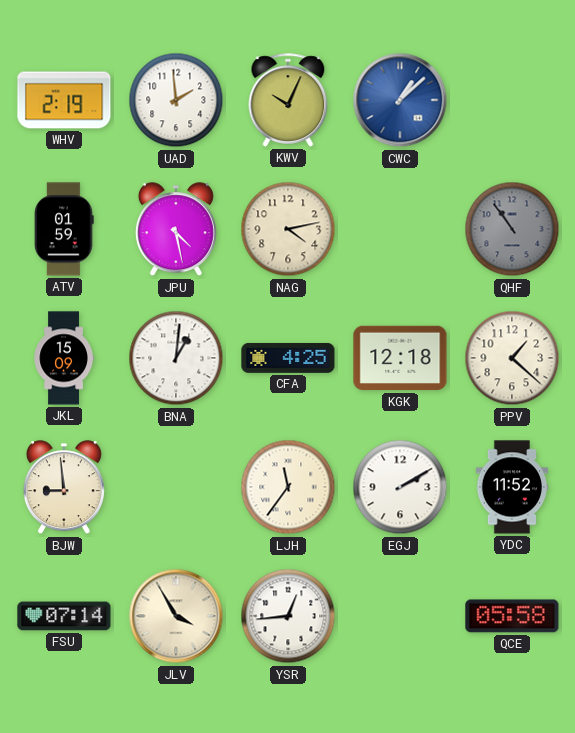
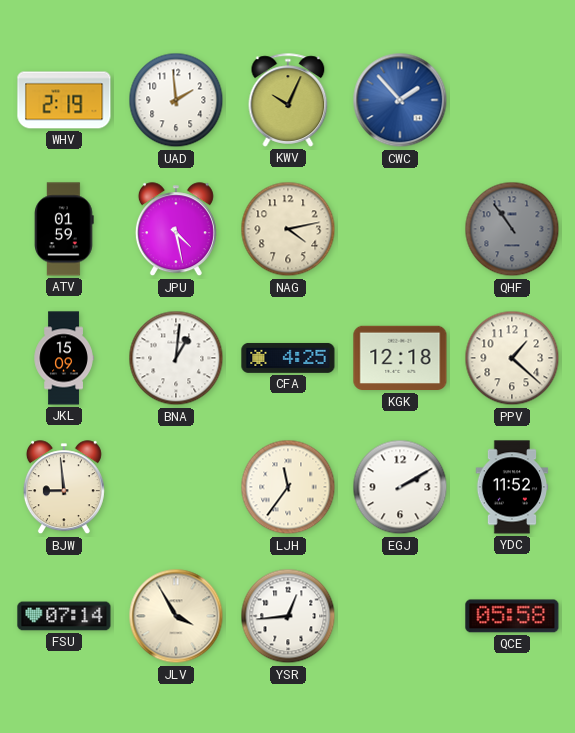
CWC: 1:08 -> 1:53
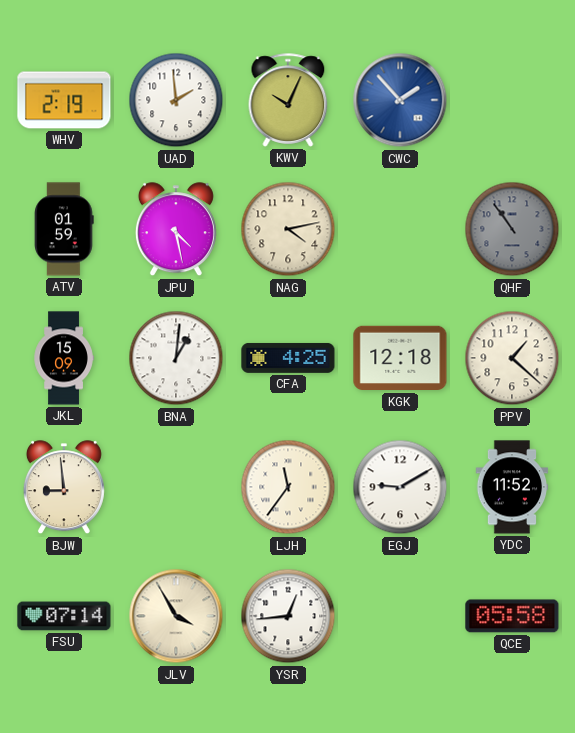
EGJ: 2:10 -> 9:10
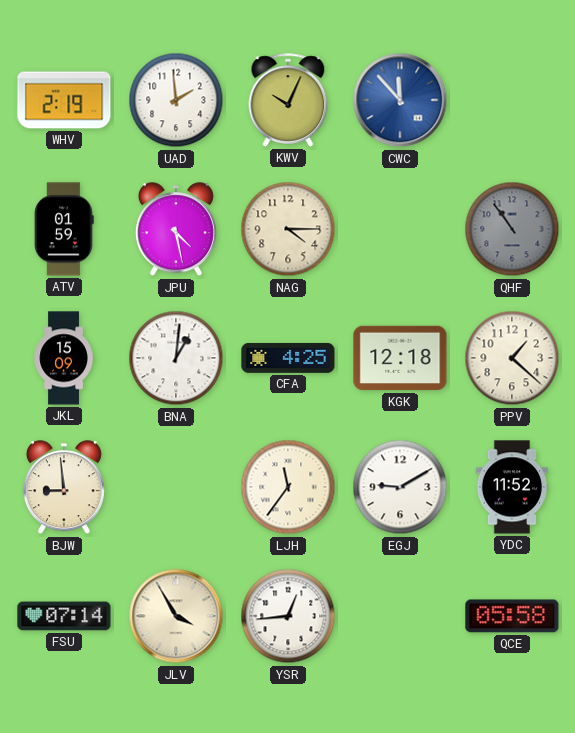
CWC: 1:53 -> 11:53
NAG: 4:13 -> 4:15
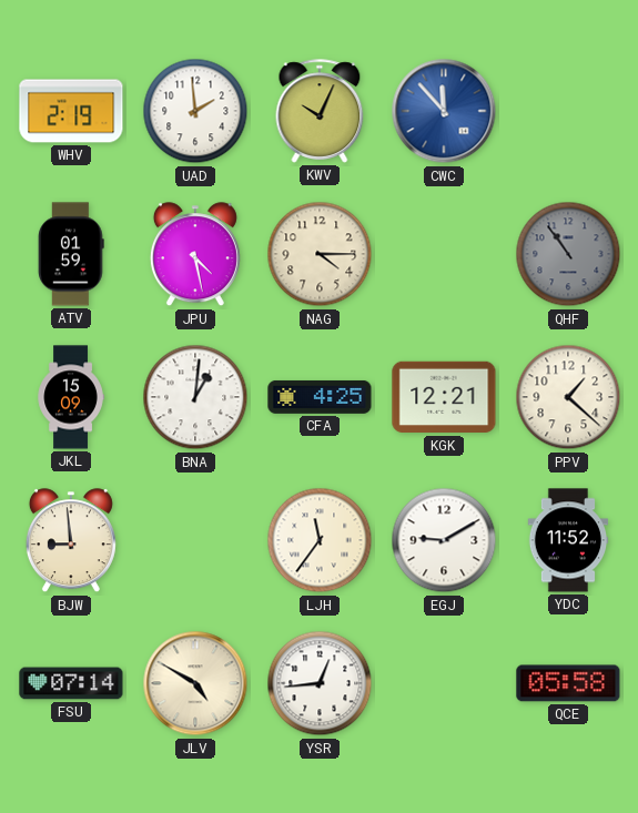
KGK: 12:18 -> 12:21
JLV: 3:55 -> 4:50
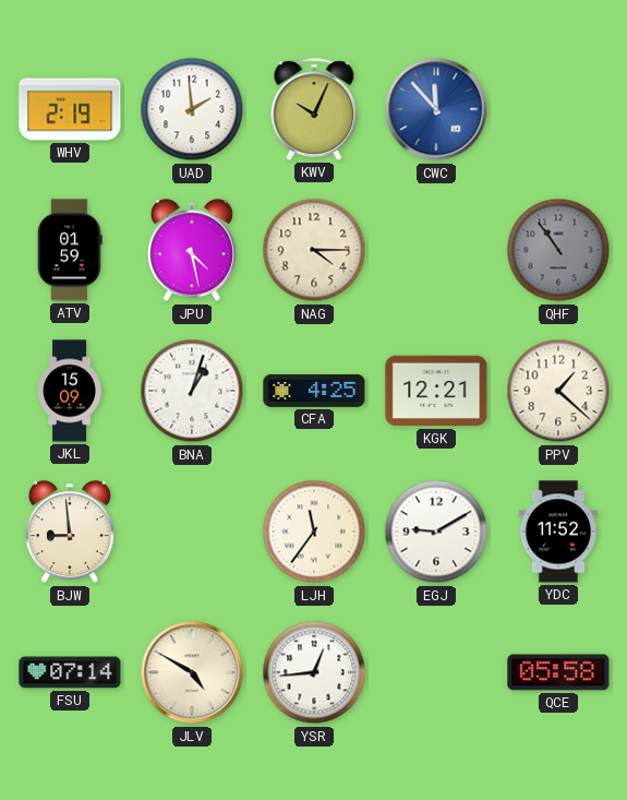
BNA: 1:01 -> 1:03
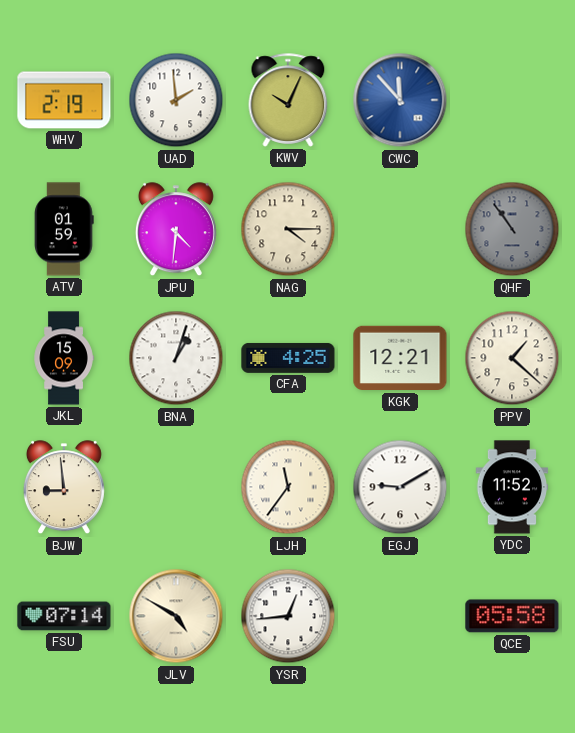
JPU: 4:28 -> 4:31
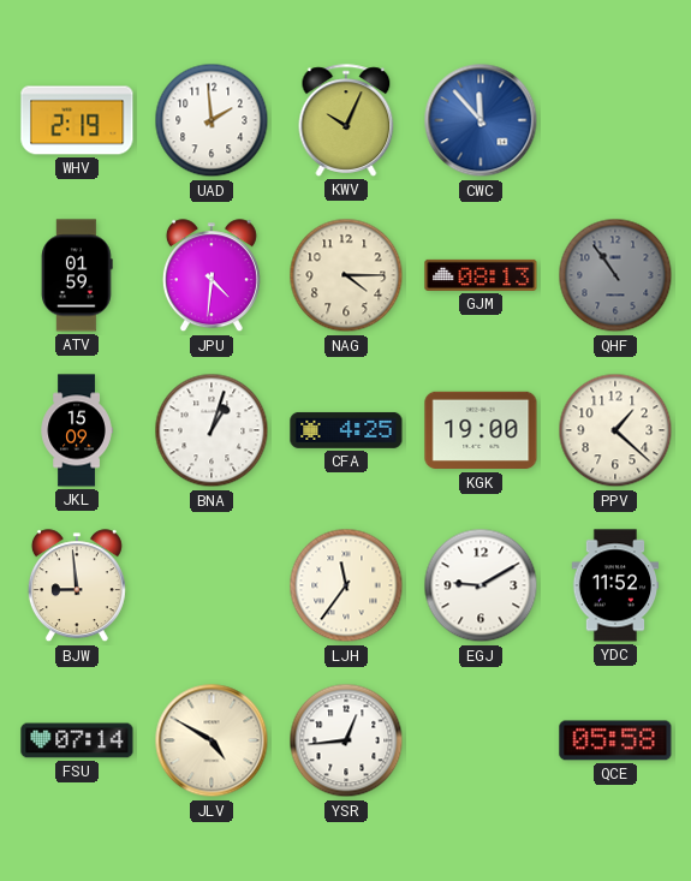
GJM: none -> 08:13
KGK: 12:21 -> 19:00
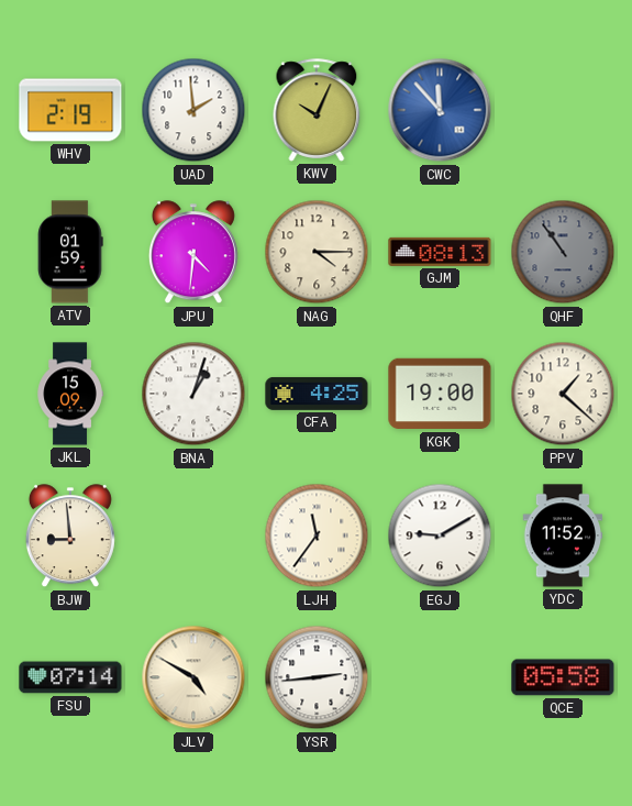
YSR: 12:44 -> 2:44
